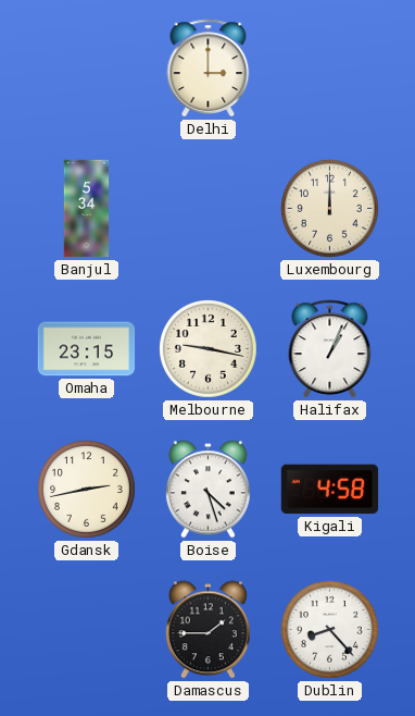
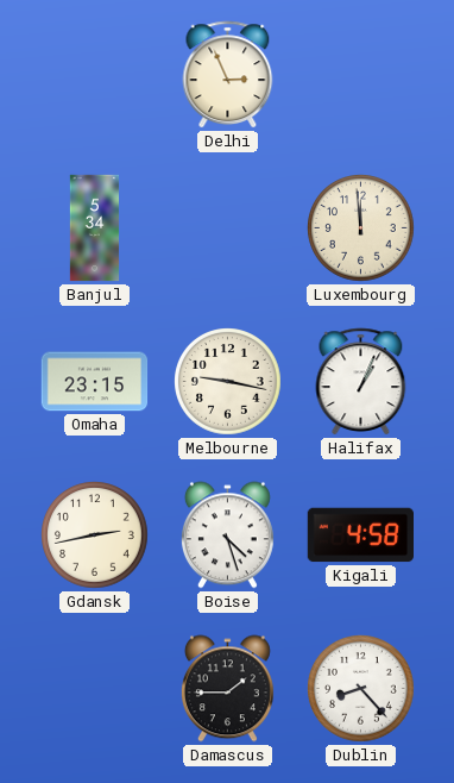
Delhi: 3:00 -> 2:56
Luxembourg: 12:00 -> 11:59
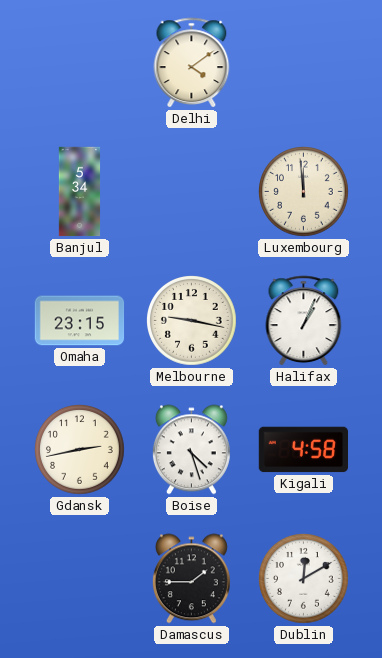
Delhi: 2:56 -> 4:09
Dublin: 8:23 -> 12:10
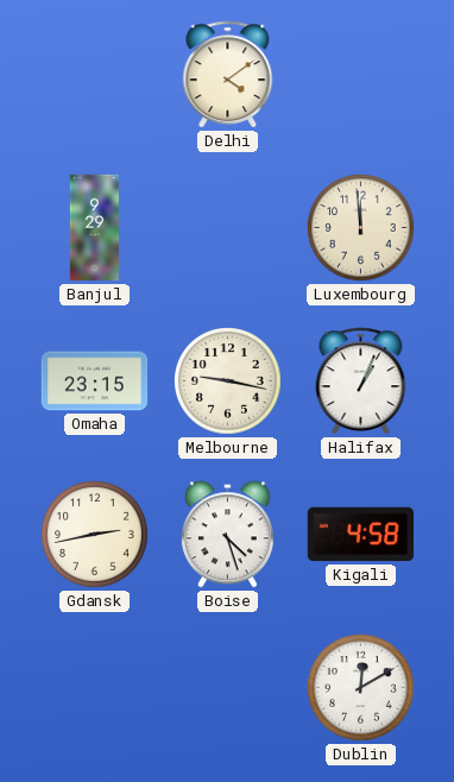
Banjul: 5:34 -> 9:29
Damascus: 1:45 -> none
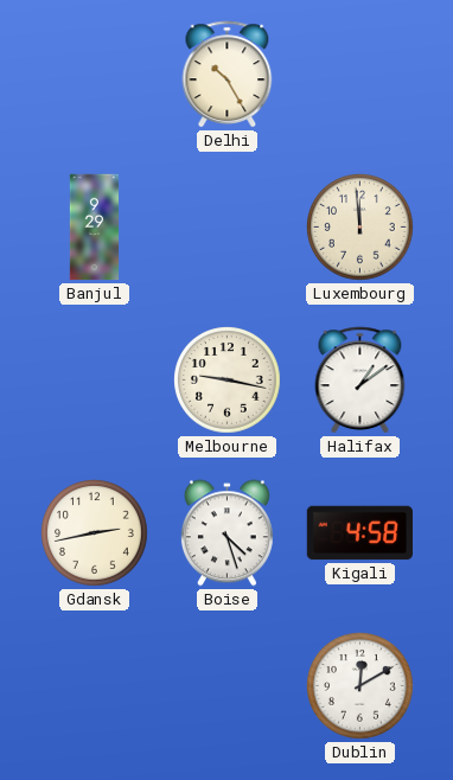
Delhi: 4:09 -> 10:25
Omaha: 23:15 -> none
Halifax: 1:04 -> 1:09
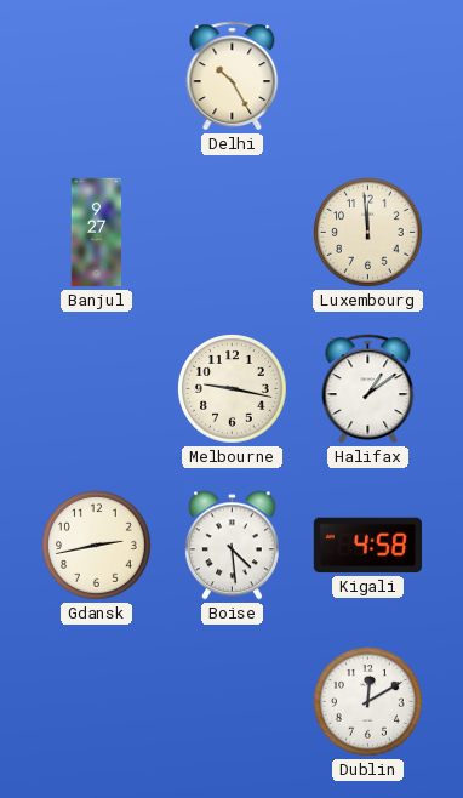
Banjul: 9:29 -> 9:27
Boise: 4:27 -> 4:29
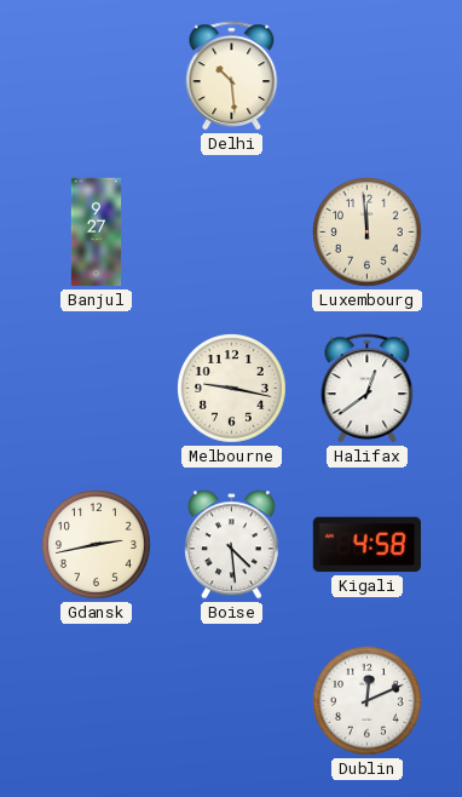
Delhi: 10:25 -> 10:29
Halifax: 1:09 -> 12:39
Dublin: 12:10 -> 12:11
